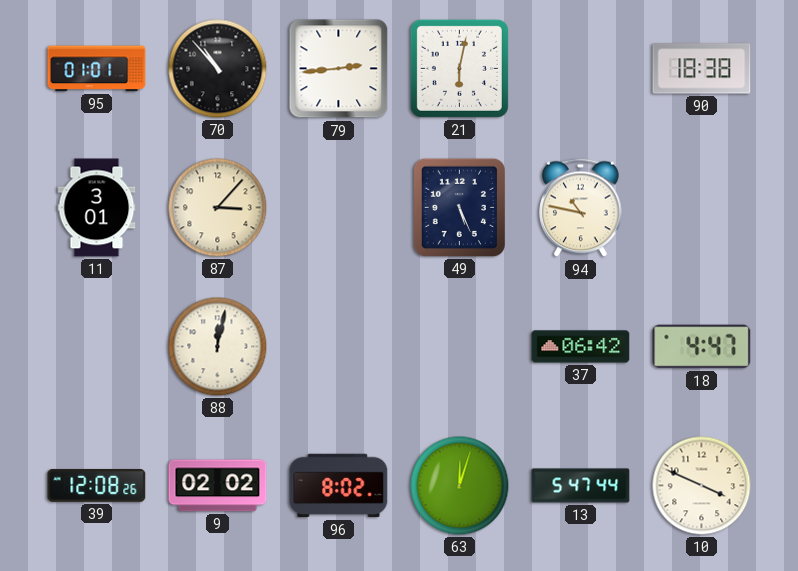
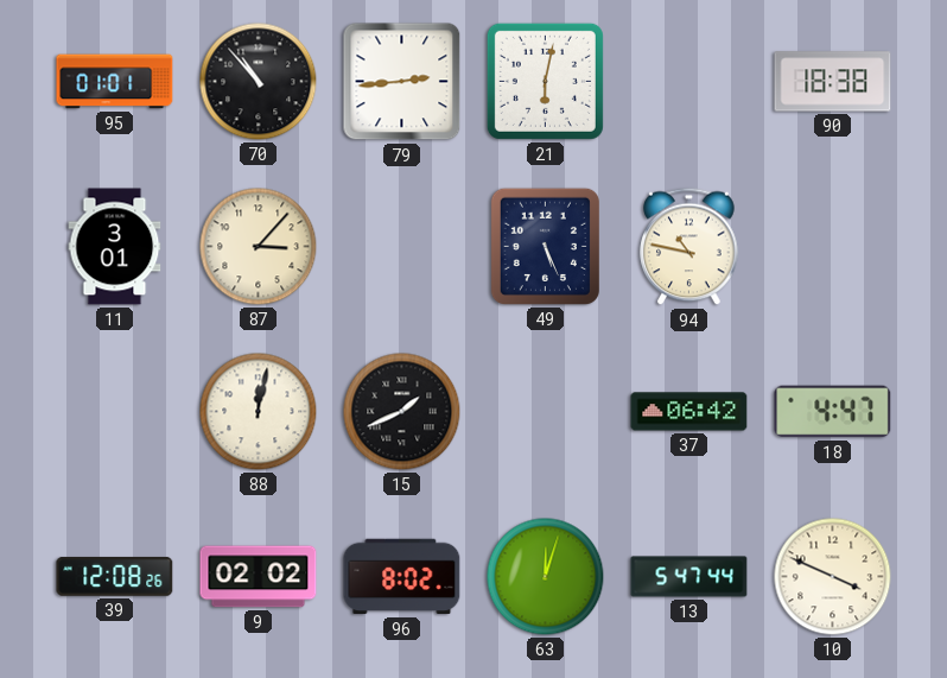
15: none -> 1:41
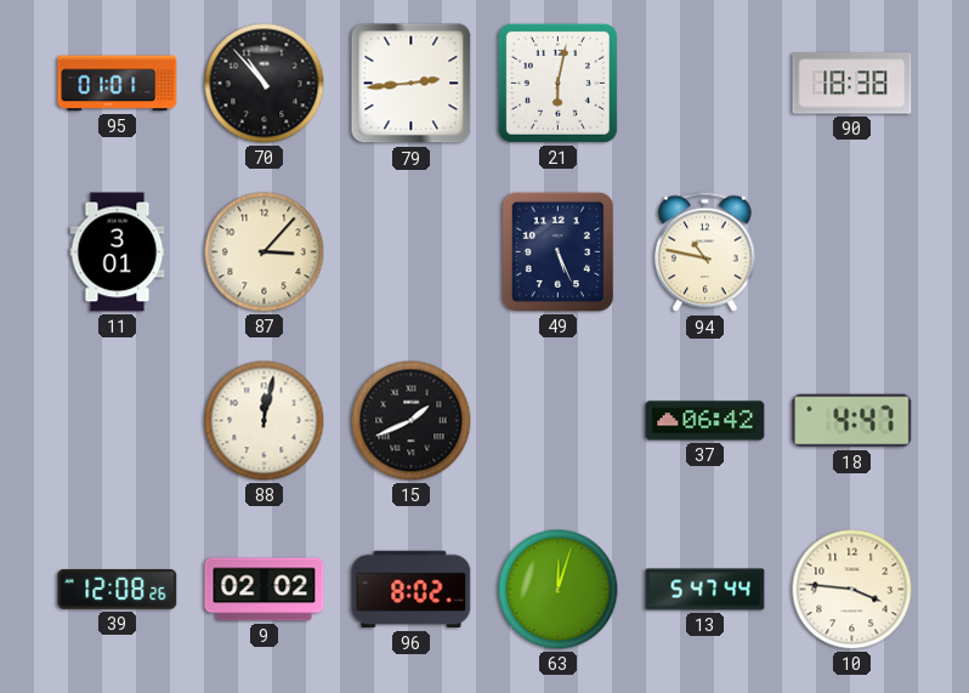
10: 3:49 -> 3:46
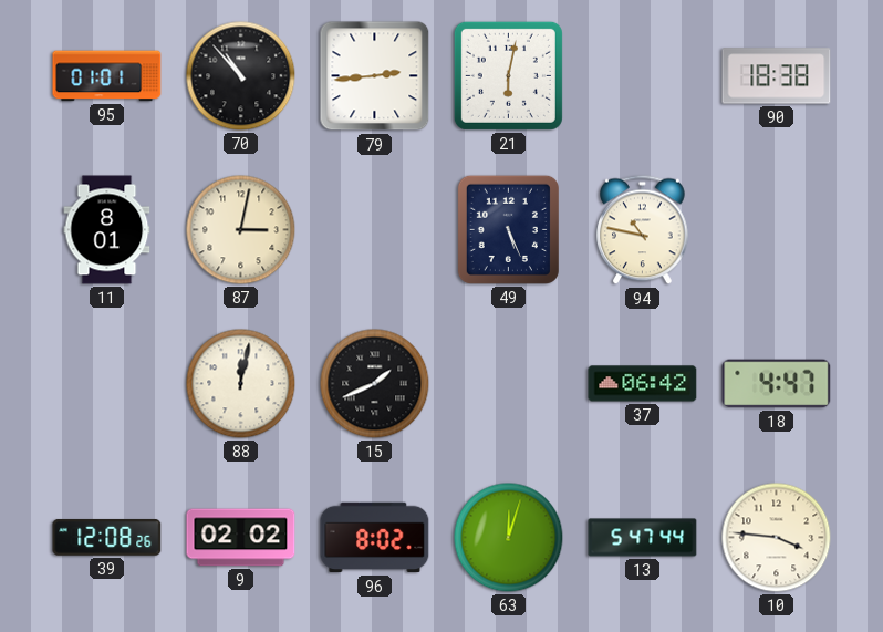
11: 3:01 -> 8:01
87: 3:07 -> 3:02
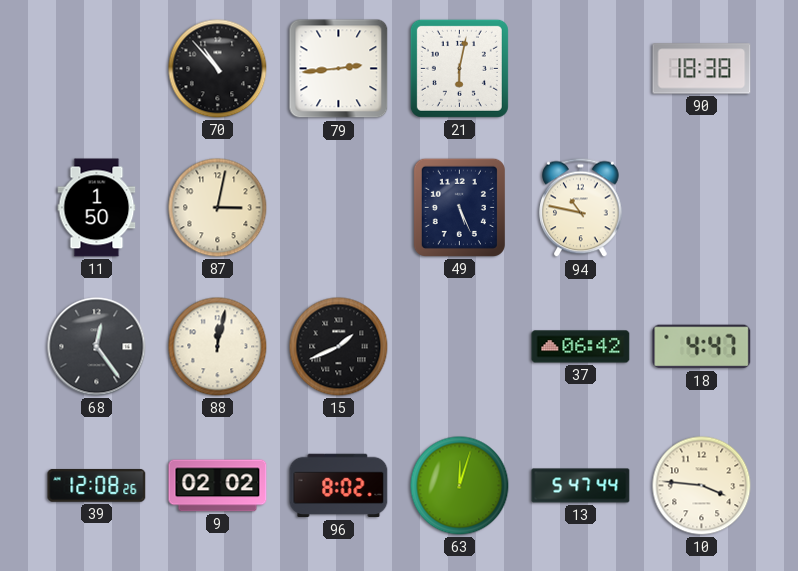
95: 01:01 -> none
11: 8:01 -> 1:50
68: none -> 12:24
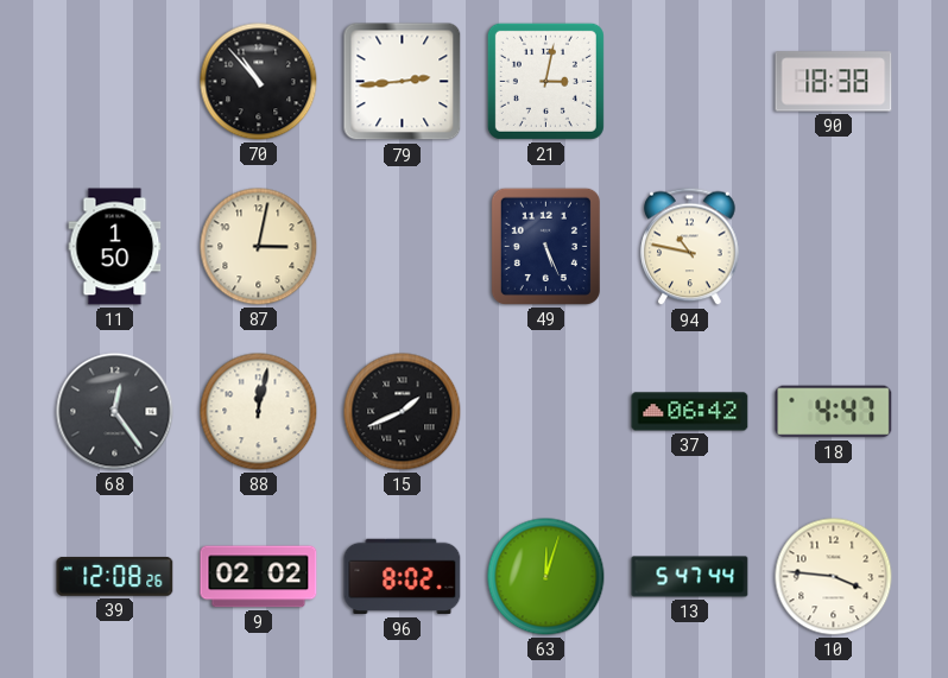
21: 6:02 -> 3:02
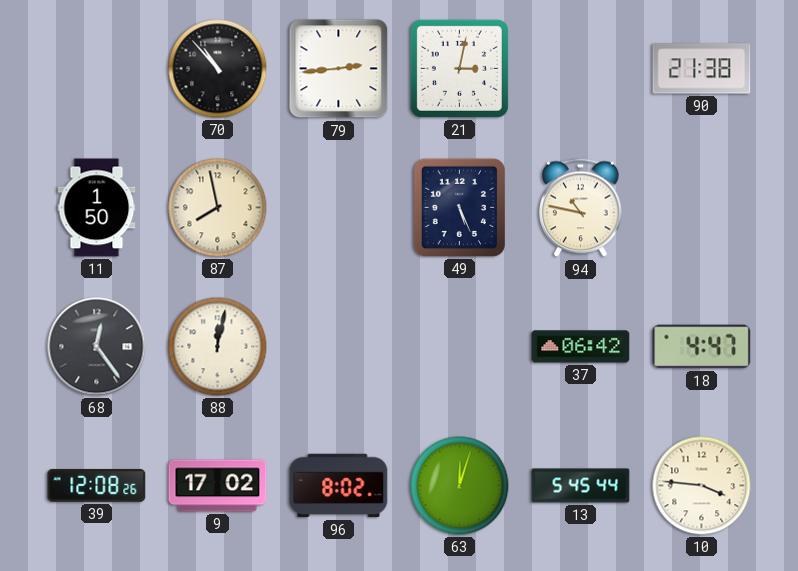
90: 18:38 -> 21:38
87: 3:02 -> 7:58
15: 1:41 -> none
9: 02:02 -> 17:02
13: 5:47 -> 5:45
